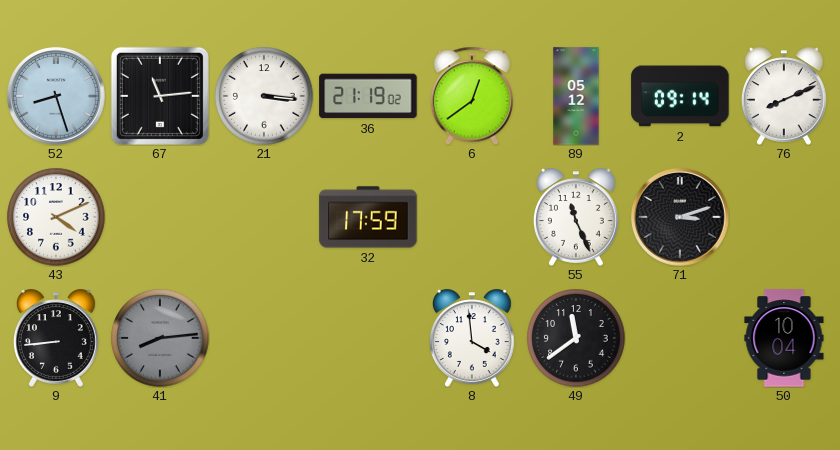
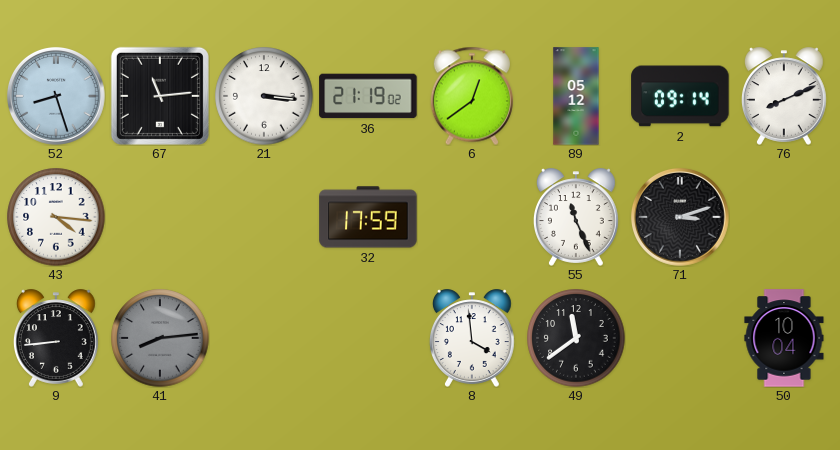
43: 4:11 -> 4:16
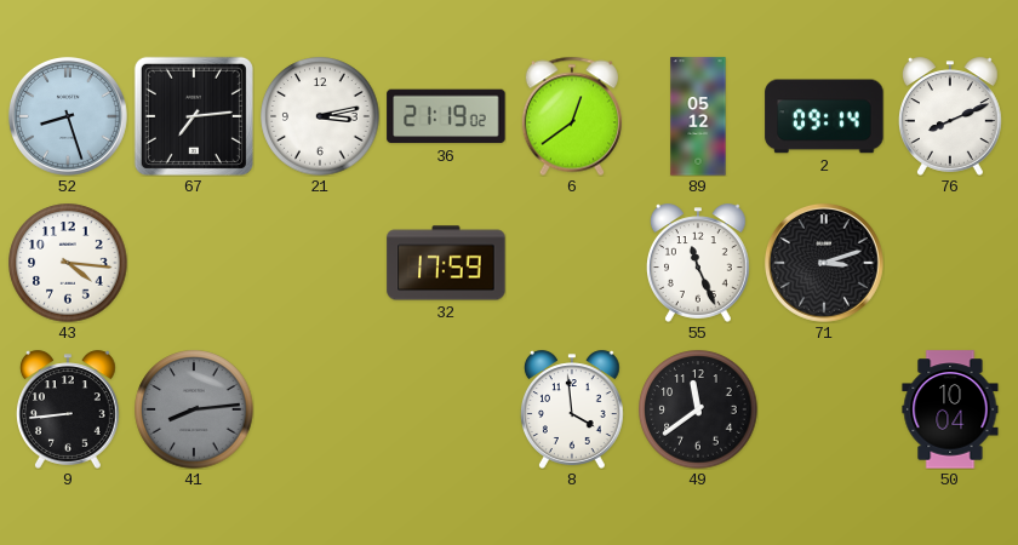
67: 11:14 -> 7:14
21: 3:16 -> 3:13
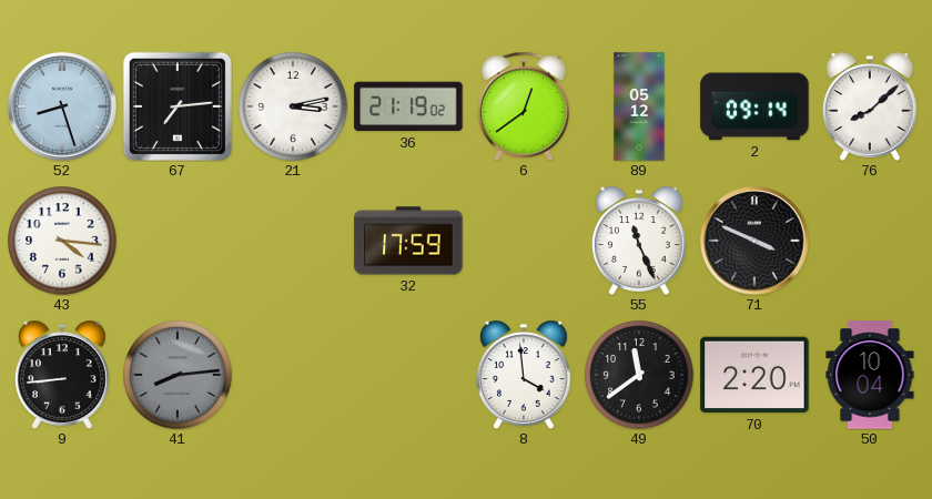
76: 8:11 -> 8:08
71: 3:12 -> 3:49
70: none -> 2:20
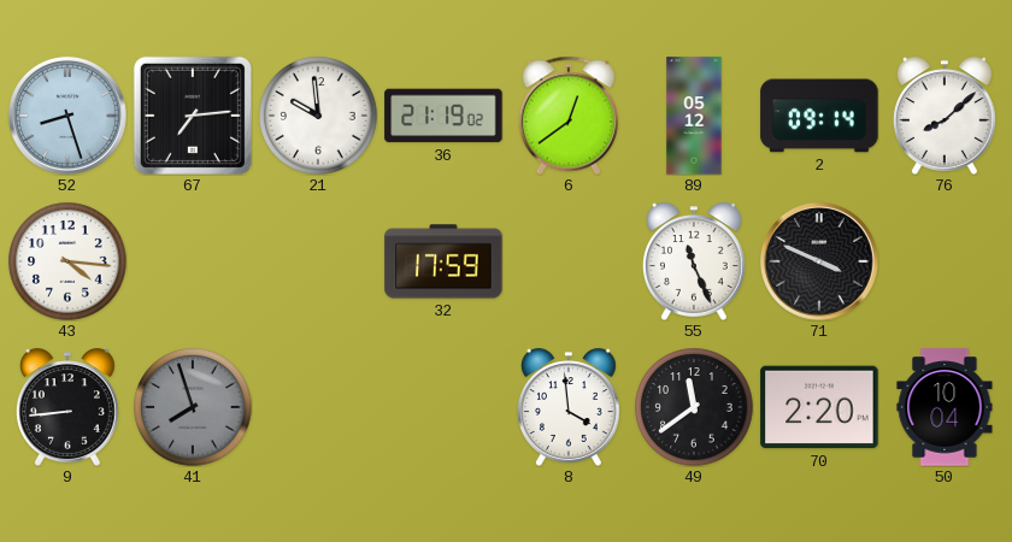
21: 3:13 -> 9:59
41: 8:14 -> 7:57
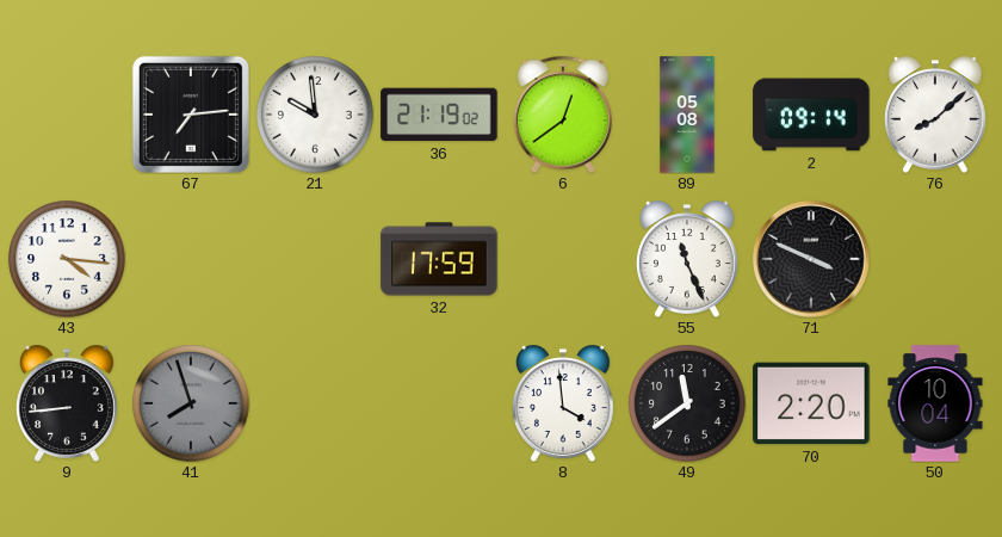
52: 8:27 -> none
89: 05:12 -> 05:08
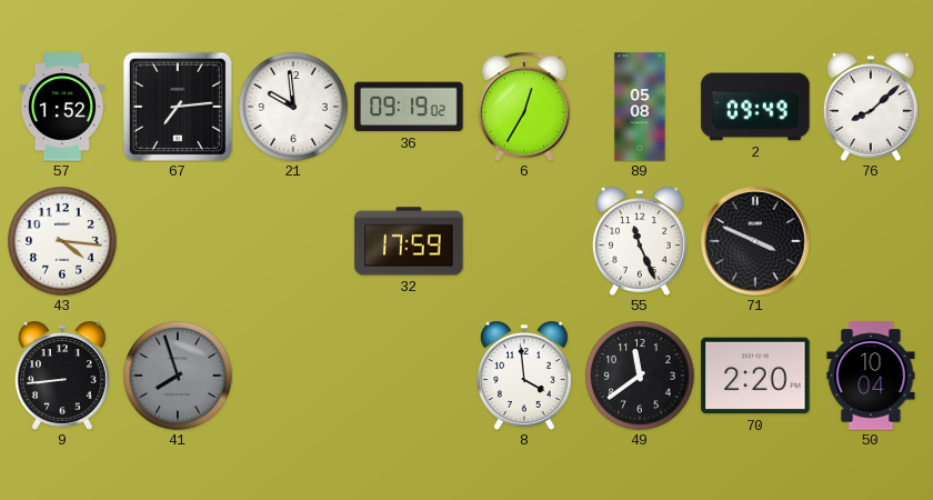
57: none -> 1:52
36: 21:19 -> 09:19
6: 12:39 -> 12:35
2: 09:14 -> 09:49
